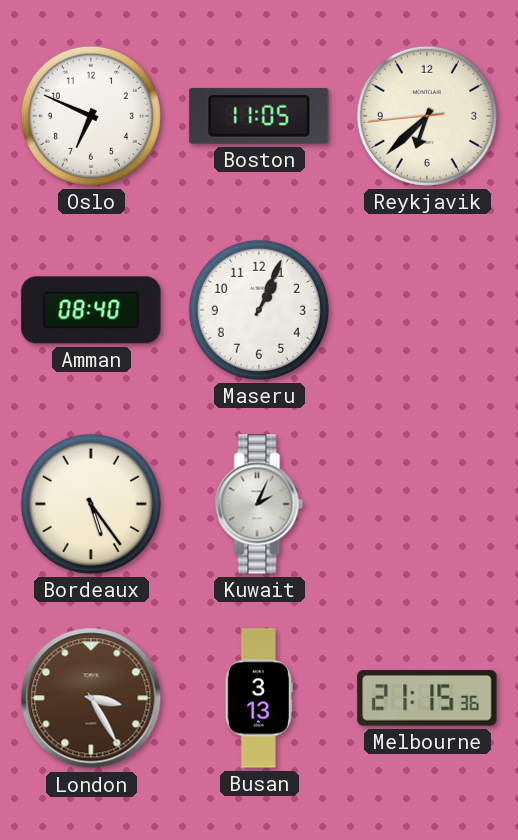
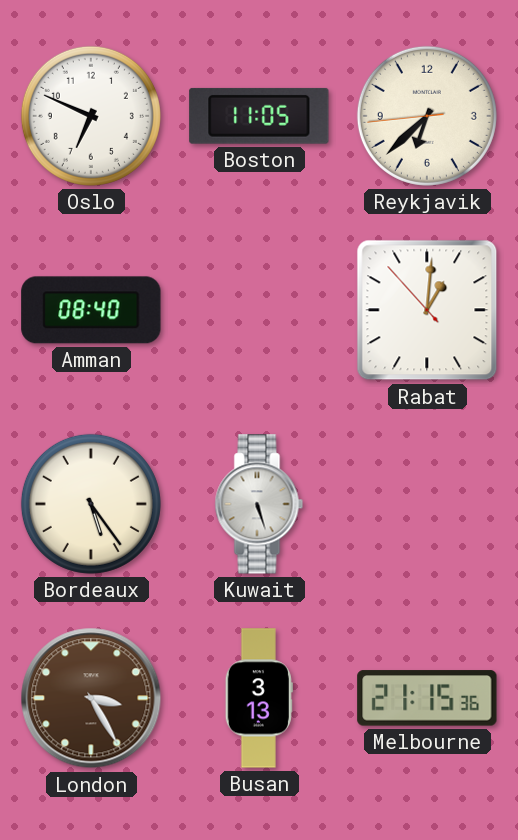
Maseru: 1:04 -> none
Rabat: none -> 1:00
Kuwait: 2:04 -> 5:27
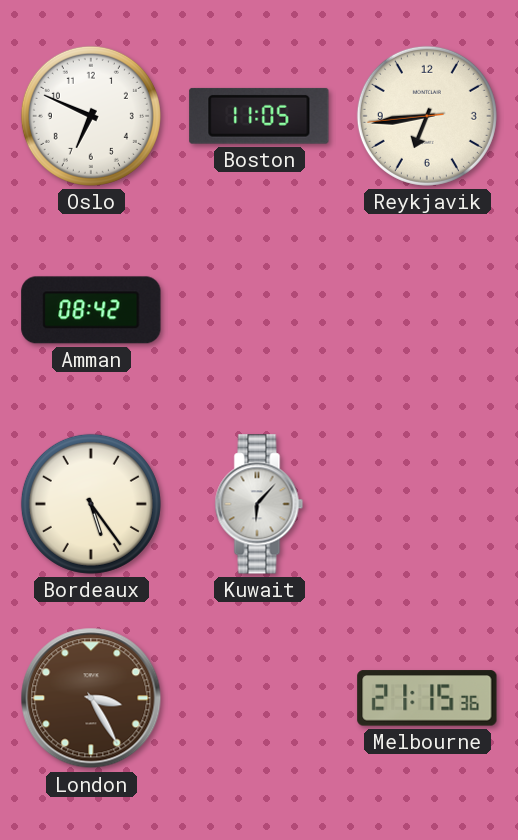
Reykjavik: 6:37 -> 6:43
Amman: 08:40 -> 08:42
Rabat: 1:00 -> none
Kuwait: 5:27 -> 6:07
Busan: 3:13 -> none
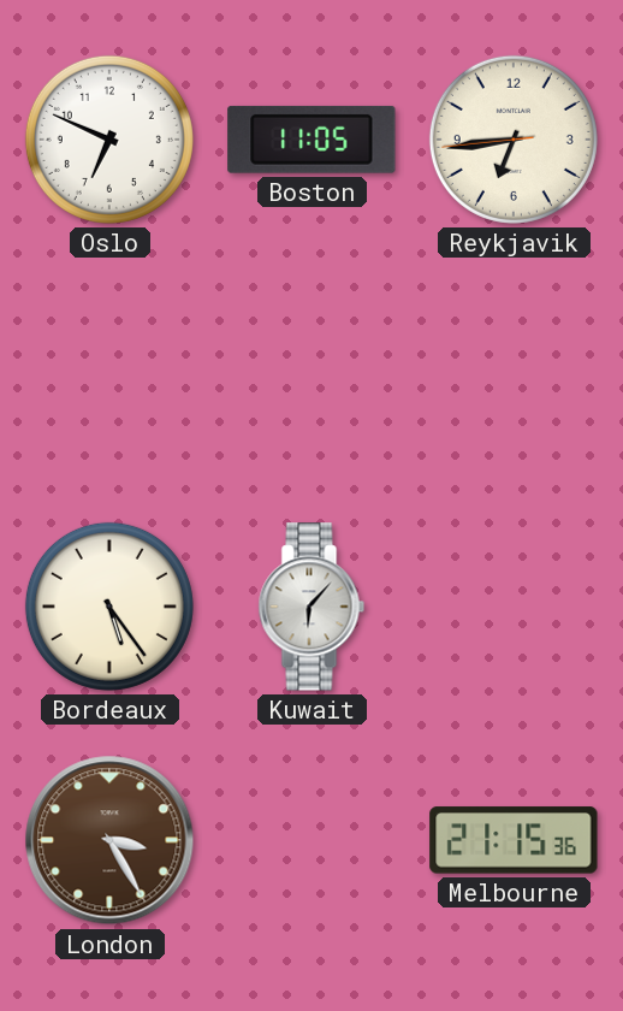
Amman: 08:42 -> none
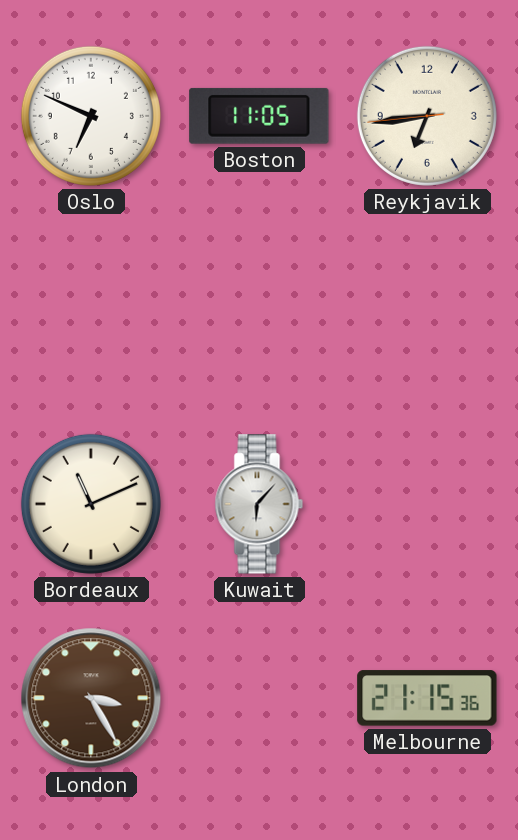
Bordeaux: 5:24 -> 11:11
